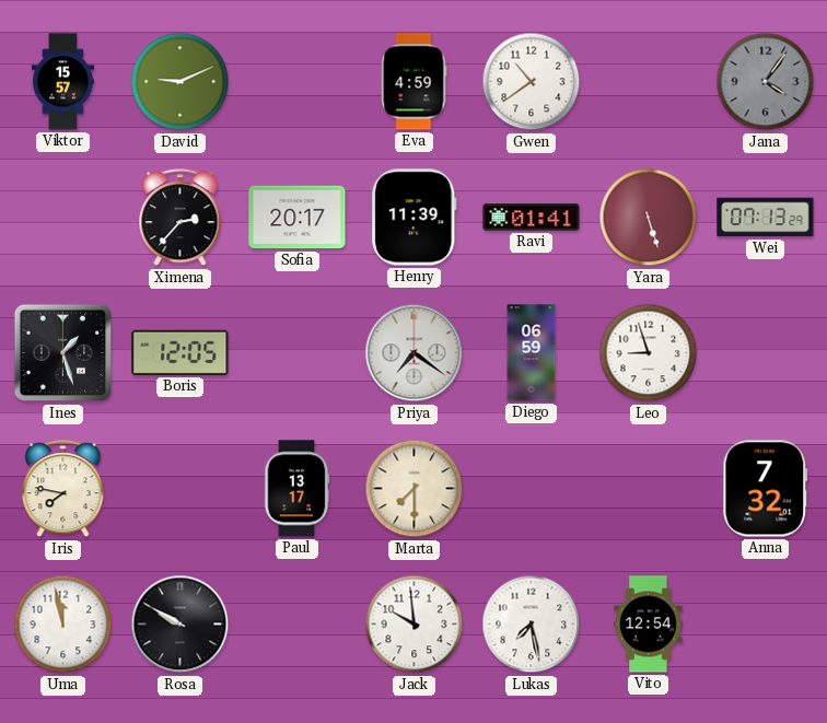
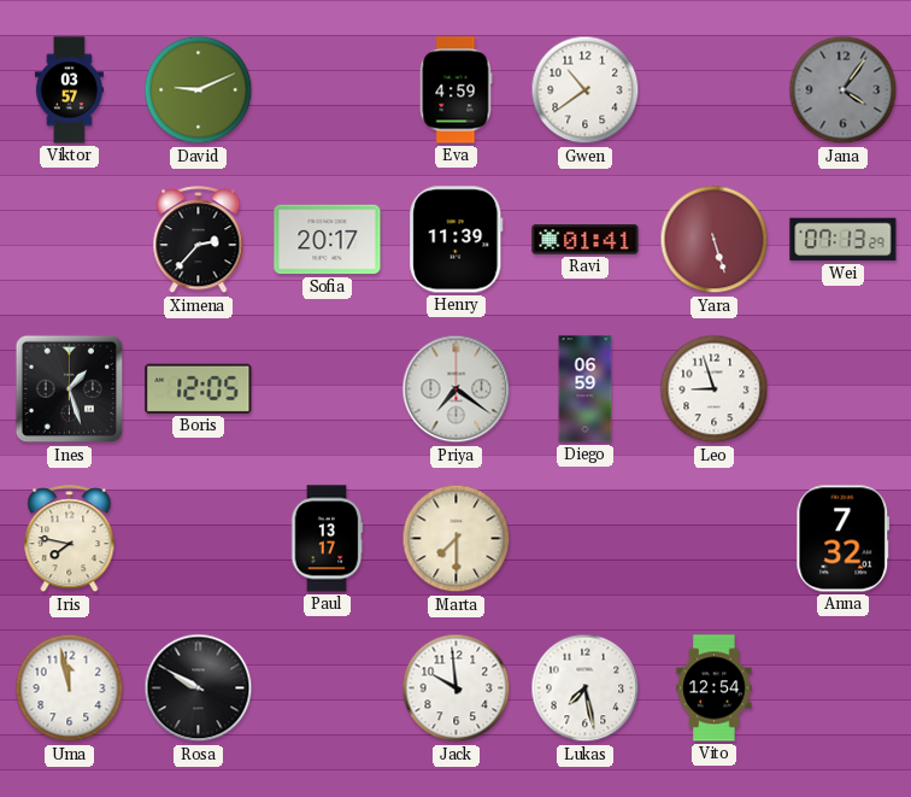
Viktor: 15:57 -> 03:57
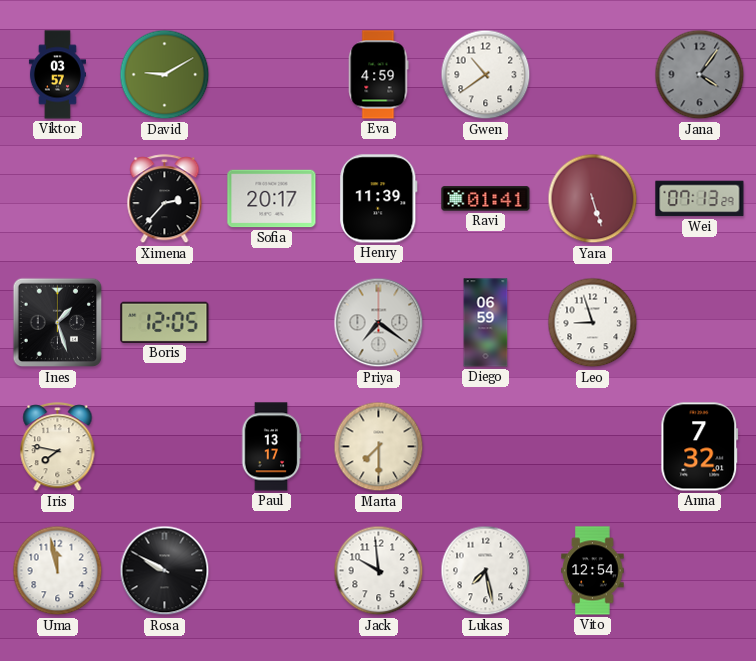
David: 9:11 -> 9:10
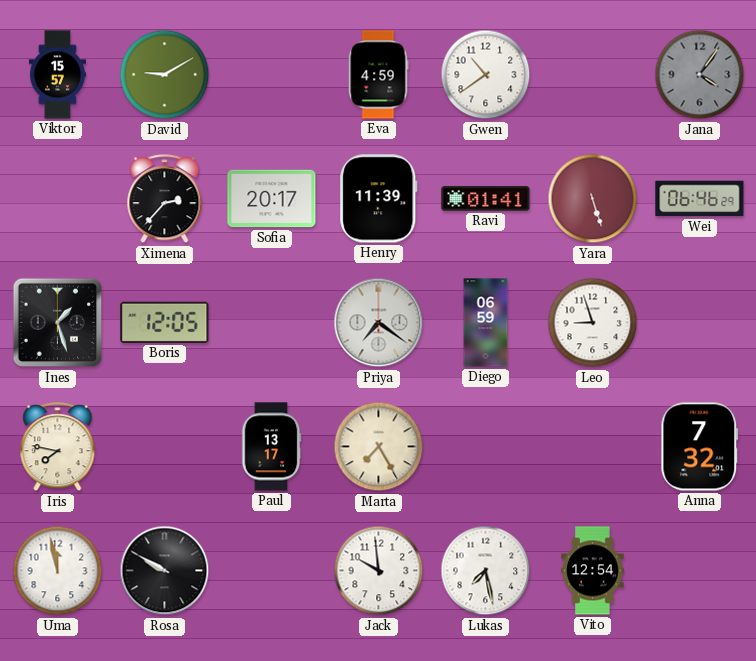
Viktor: 03:57 -> 15:57
Wei: 07:13 -> 06:46
Marta: 7:30 -> 7:25
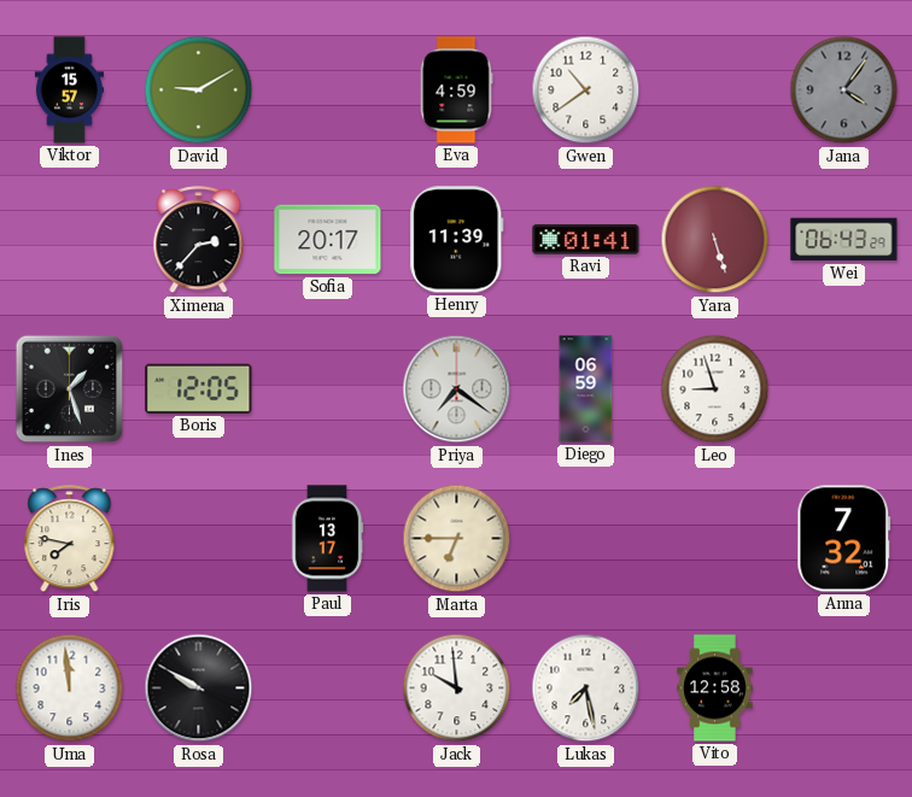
Wei: 06:46 -> 06:43
Marta: 7:25 -> 6:45
Uma: 11:58 -> 11:59
Vito: 12:54 -> 12:58
